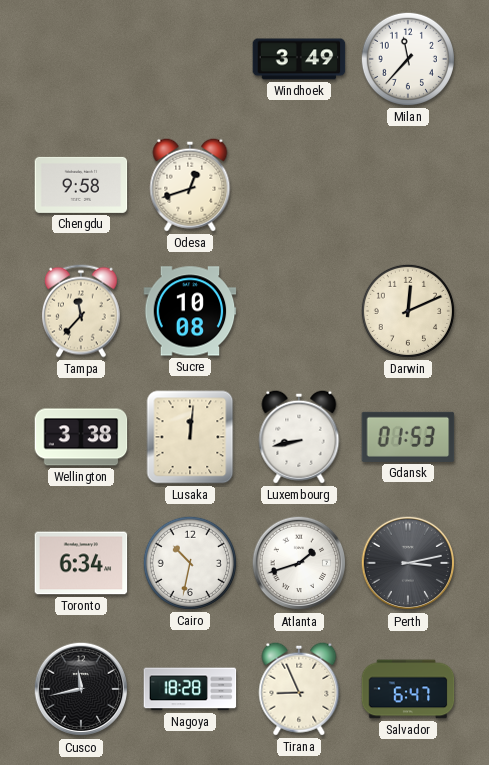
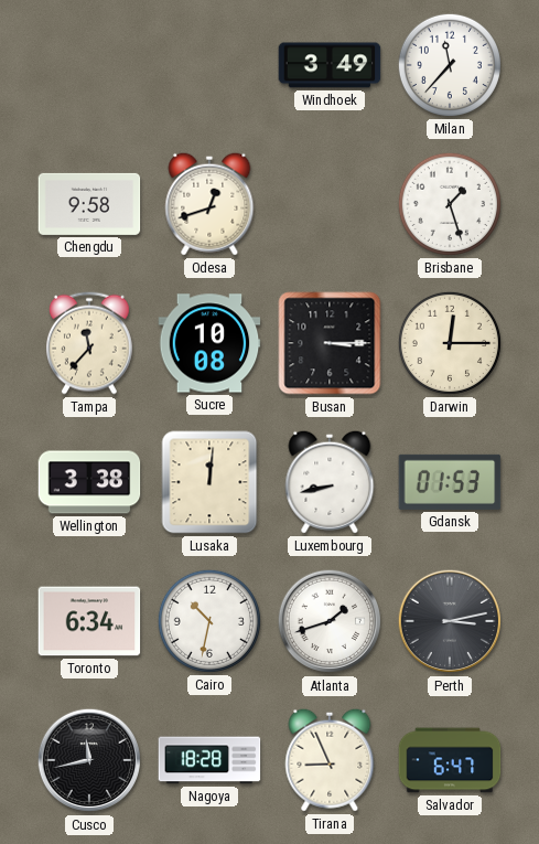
Brisbane: none -> 1:27
Busan: none -> 3:15
Darwin: 12:11 -> 12:15
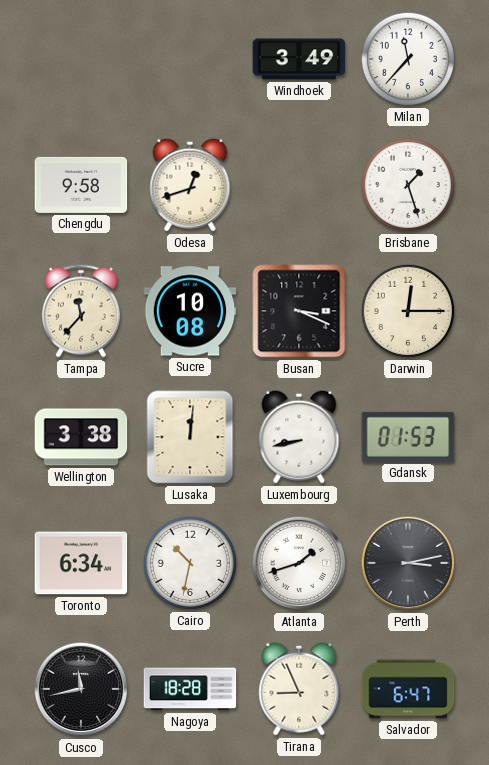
Busan: 3:15 -> 3:19
